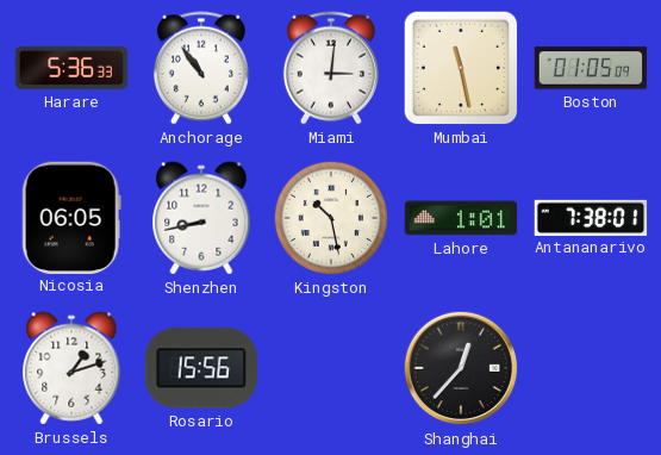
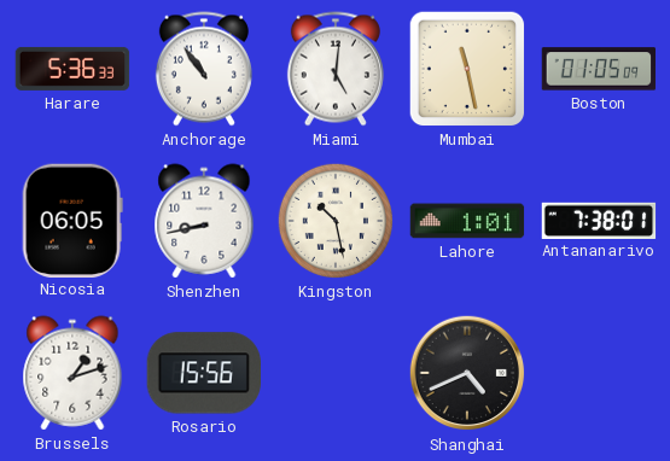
Miami: 3:01 -> 5:01
Shanghai: 12:37 -> 4:41
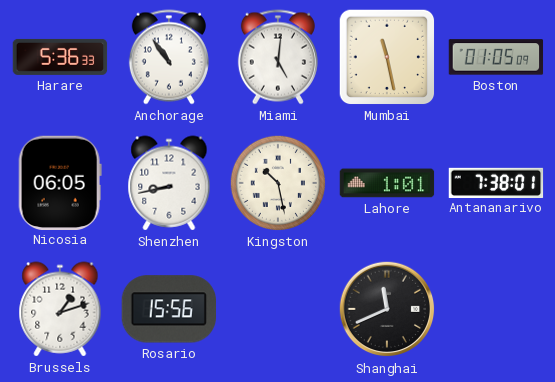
Shanghai: 4:41 -> 11:41
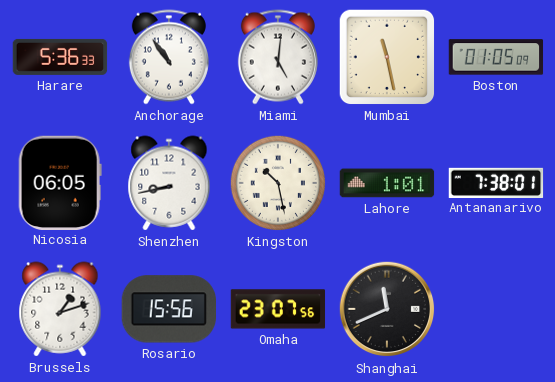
Omaha: none -> 23:07
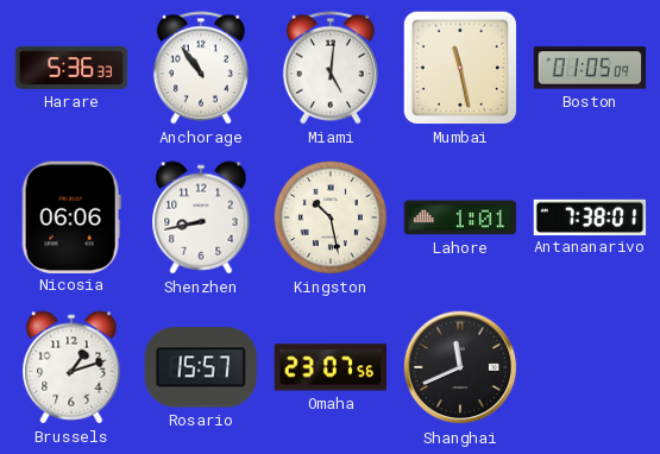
Nicosia: 06:05 -> 06:06
Rosario: 15:56 -> 15:57
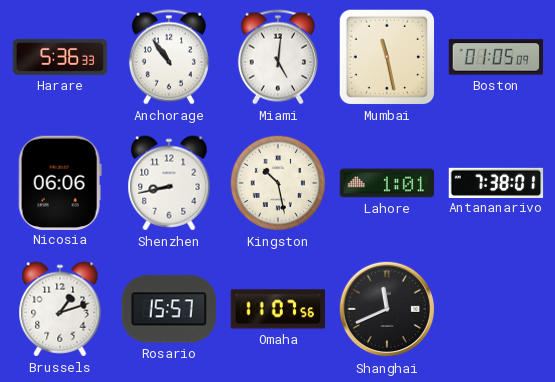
Omaha: 23:07 -> 11:07
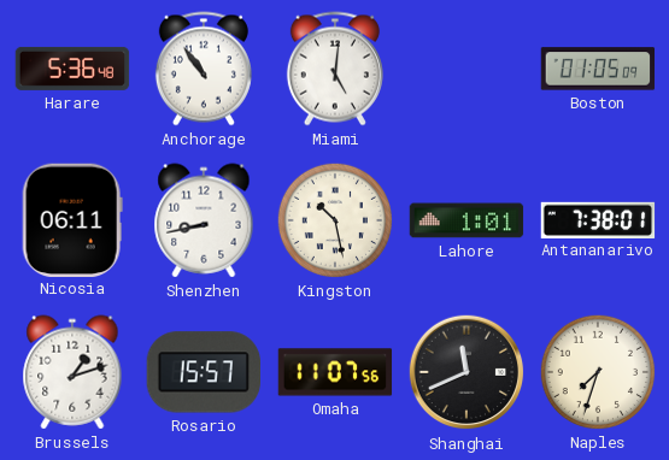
Harare: 5:36:33 -> 5:36:48
Mumbai: 11:28 -> none
Nicosia: 06:06 -> 06:11
Naples: none -> 7:33
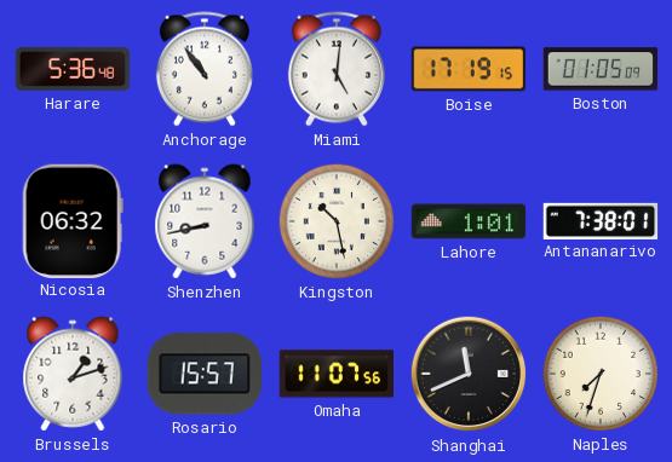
Boise: none -> 17:19
Nicosia: 06:11 -> 06:32
